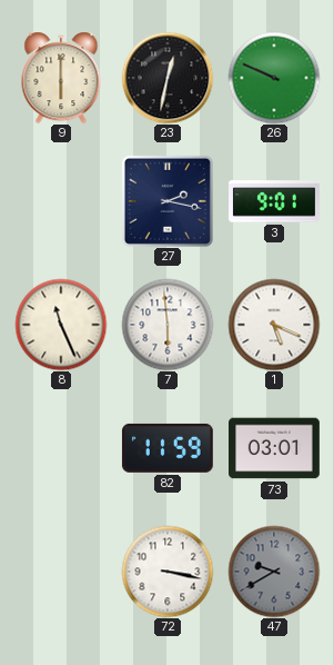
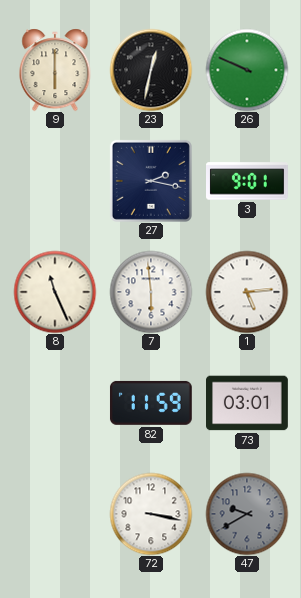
1: 5:19 -> 5:14
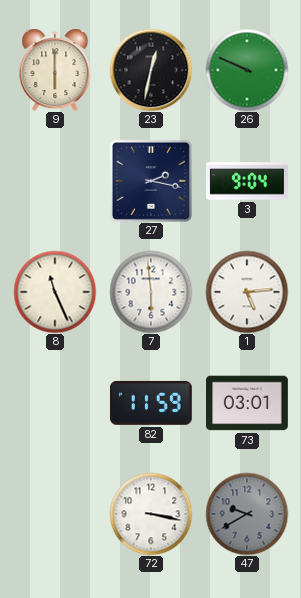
3: 9:01 -> 9:04
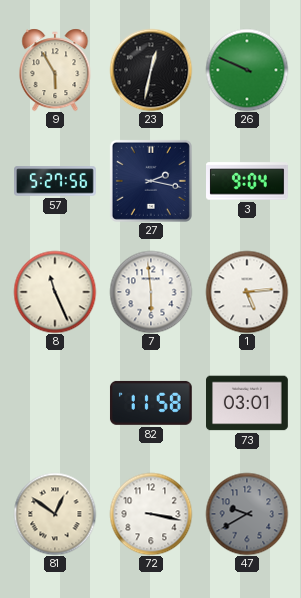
9: 6:00 -> 5:55
57: none -> 5:27
82: 11:59 -> 11:58
81: none -> 12:51
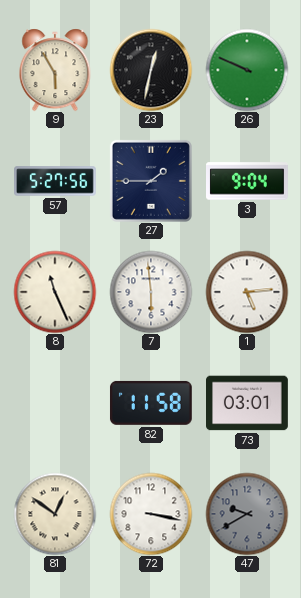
27: 2:17 -> 1:45
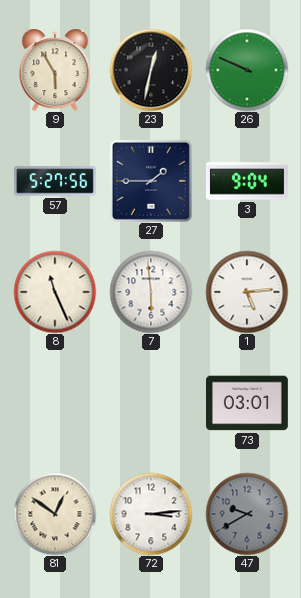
82: 11:58 -> none
72: 3:17 -> 3:14
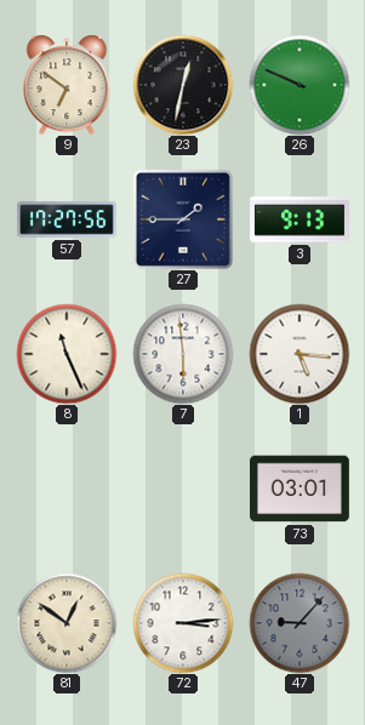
9: 5:55 -> 6:51
57: 5:27 -> 17:27
3: 9:04 -> 9:13
1: 5:14 -> 5:16
47: 9:40 -> 9:07
